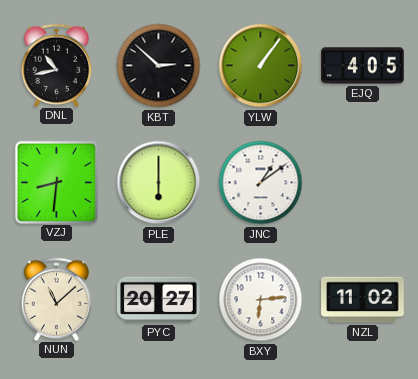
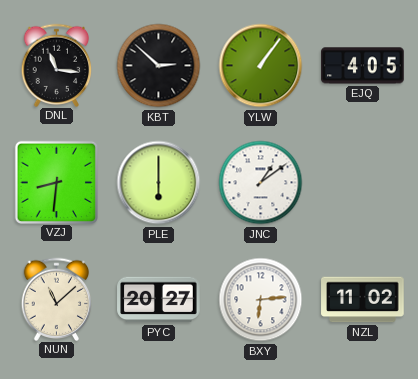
DNL: 10:43 -> 11:16
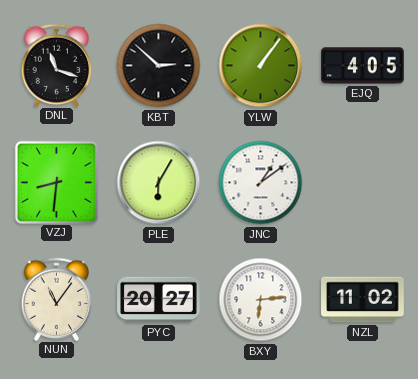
DNL: 11:16 -> 11:18
PLE: 6:00 -> 6:05
NUN: 11:08 -> 11:06
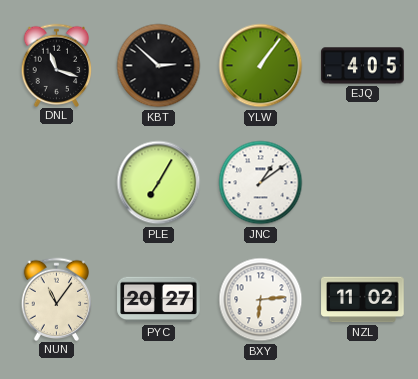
VZJ: 8:31 -> none
PLE: 6:05 -> 7:05
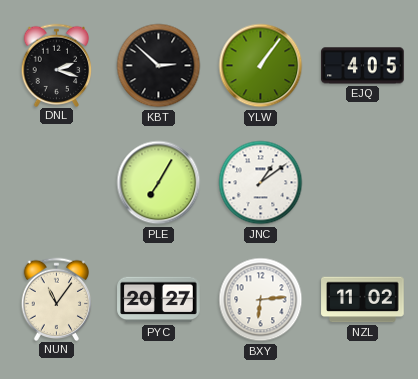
DNL: 11:18 -> 2:18
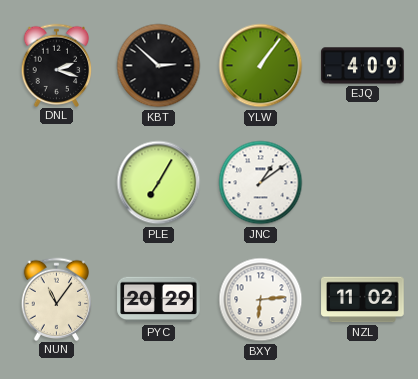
EJQ: 4:05 -> 4:09
PYC: 20:27 -> 20:29
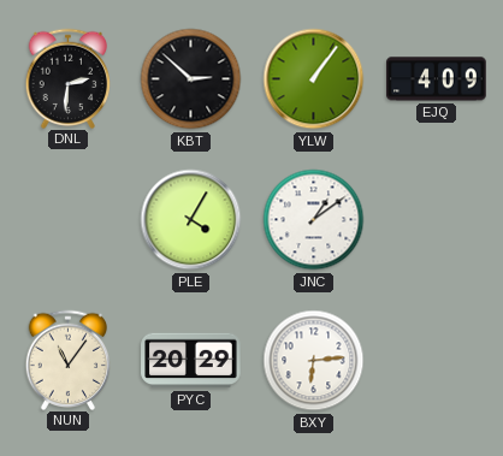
DNL: 2:18 -> 2:31
PLE: 7:05 -> 4:05
NZL: 11:02 -> none
